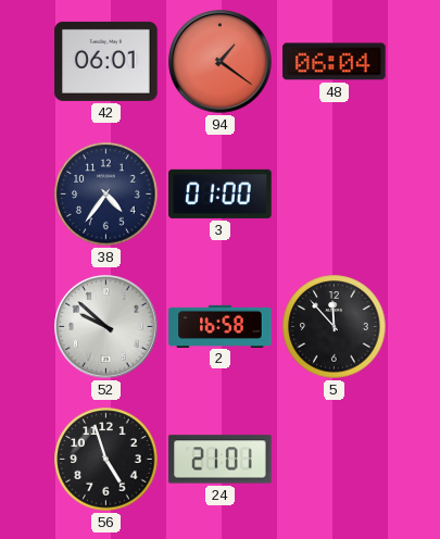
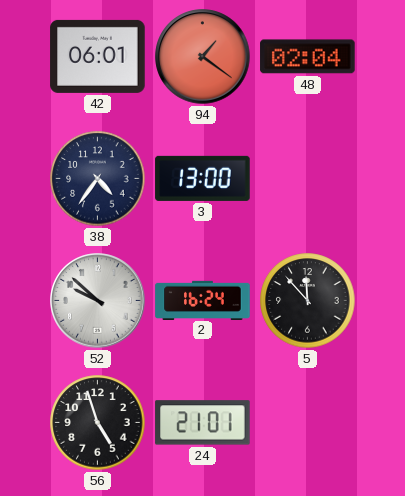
48: 06:04 -> 02:04
3: 01:00 -> 13:00
2: 16:58 -> 16:24
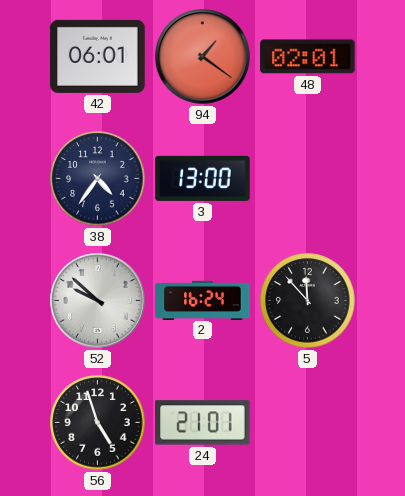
48: 02:04 -> 02:01
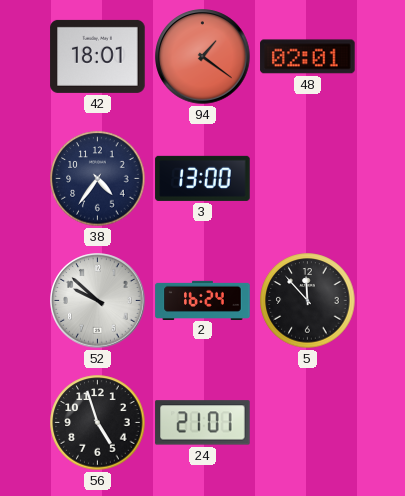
42: 06:01 -> 18:01
